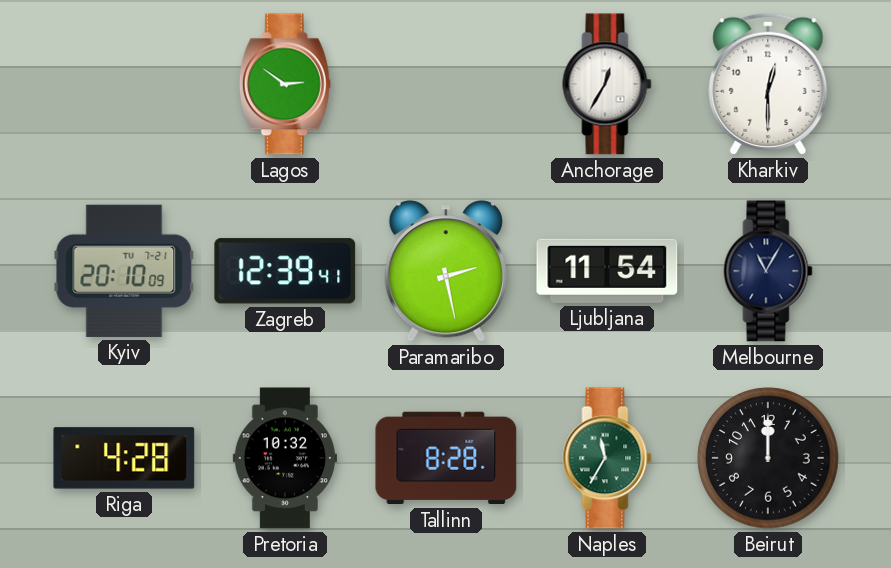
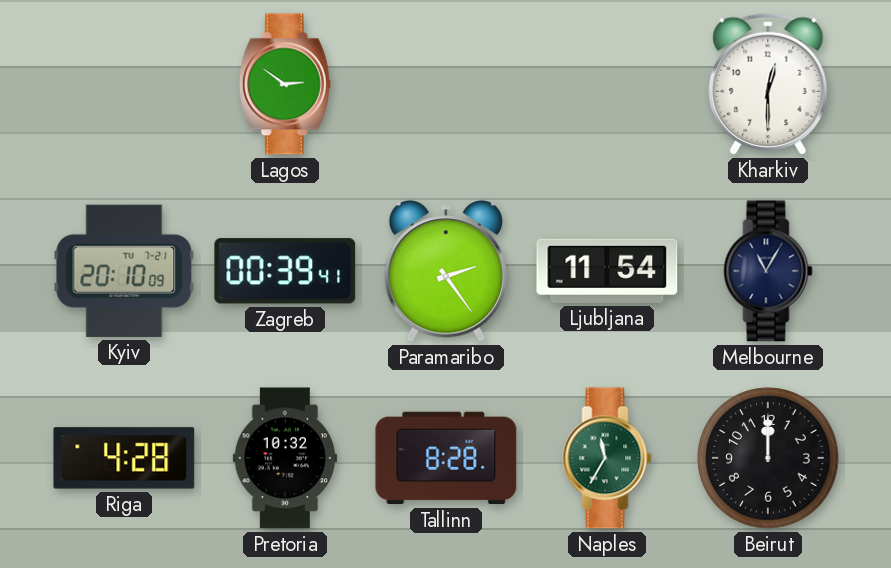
Anchorage: 12:35 -> none
Zagreb: 12:39 -> 00:39
Paramaribo: 2:28 -> 2:24
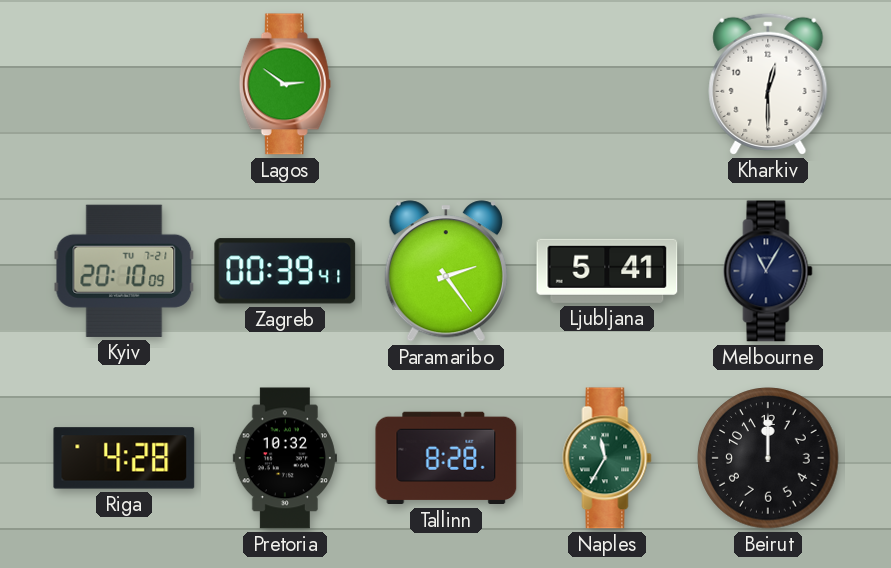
Ljubljana: 11:54 -> 5:41
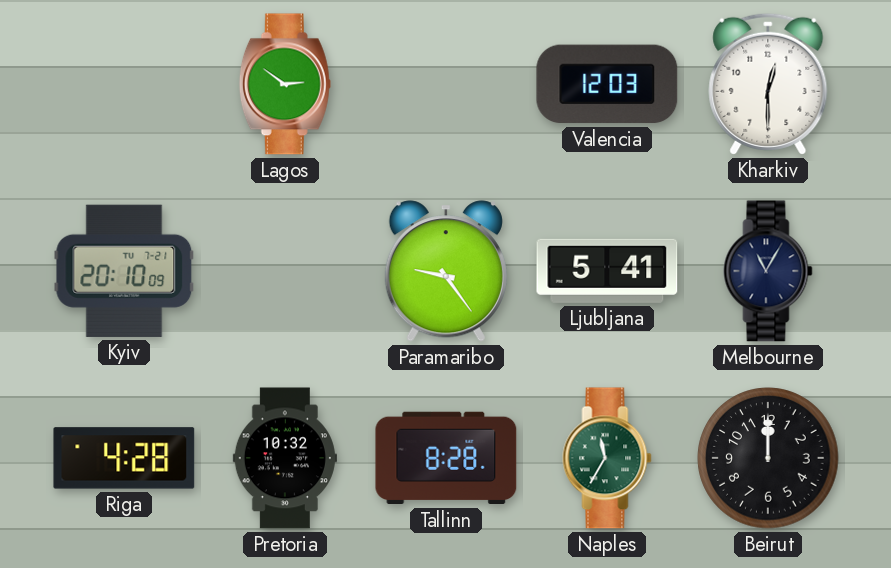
Valencia: none -> 12:03
Zagreb: 00:39 -> none
Paramaribo: 2:24 -> 9:24
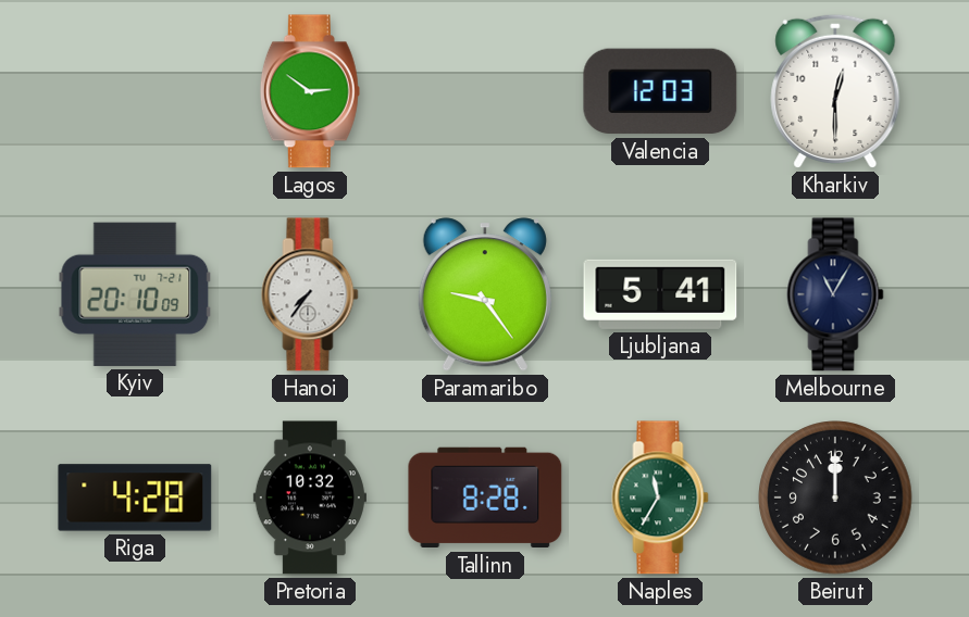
Hanoi: none -> 7:36
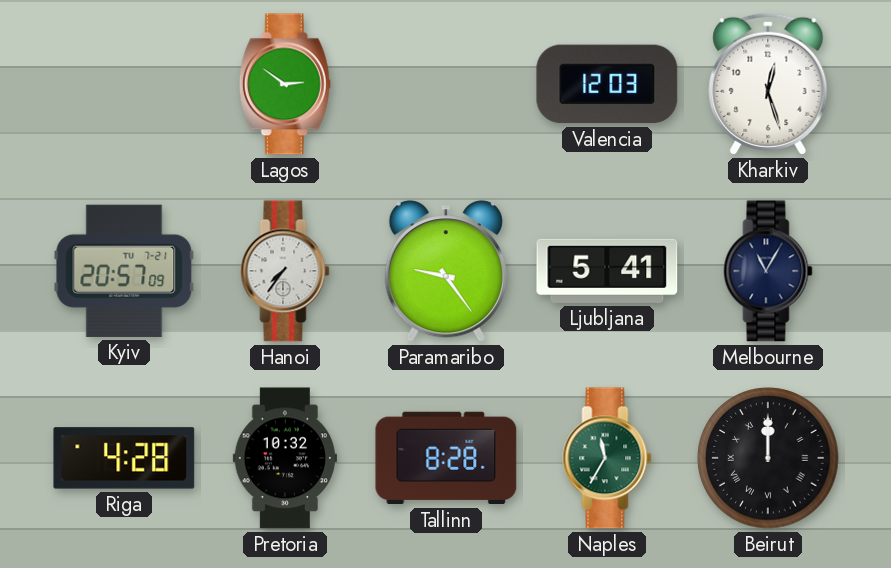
Kharkiv: 12:30 -> 12:27
Kyiv: 20:10 -> 20:57
Beirut numerals: Arabic -> Roman
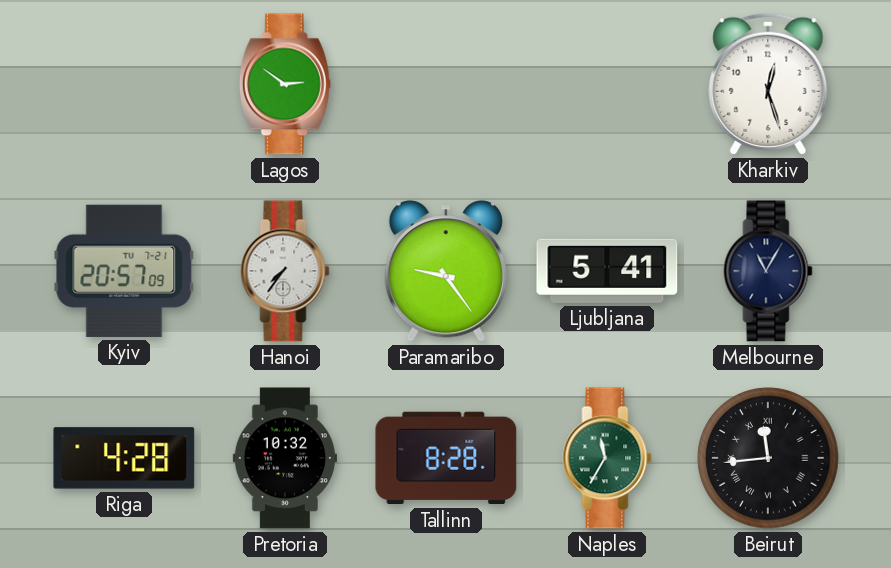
Valencia: 12:03 -> none
Beirut: 12:00 -> 11:44
